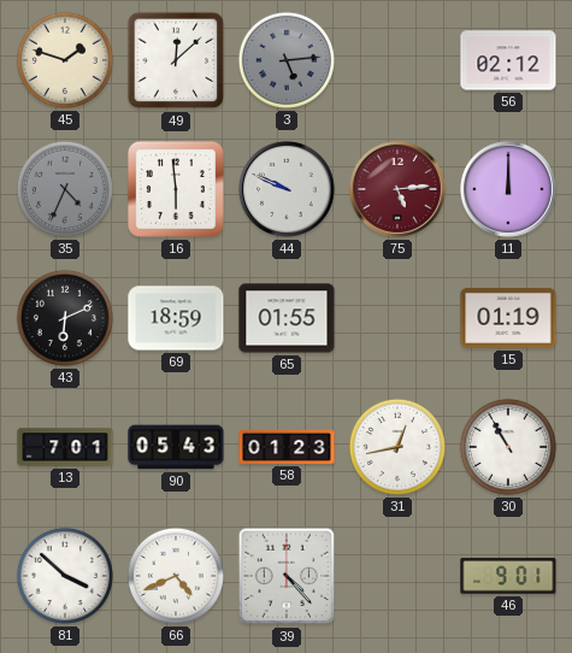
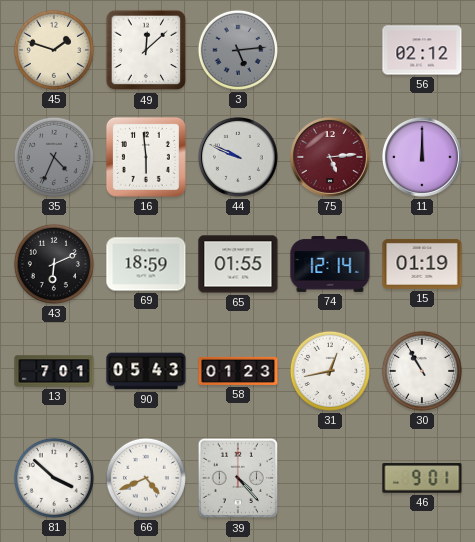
74: none -> 12:14
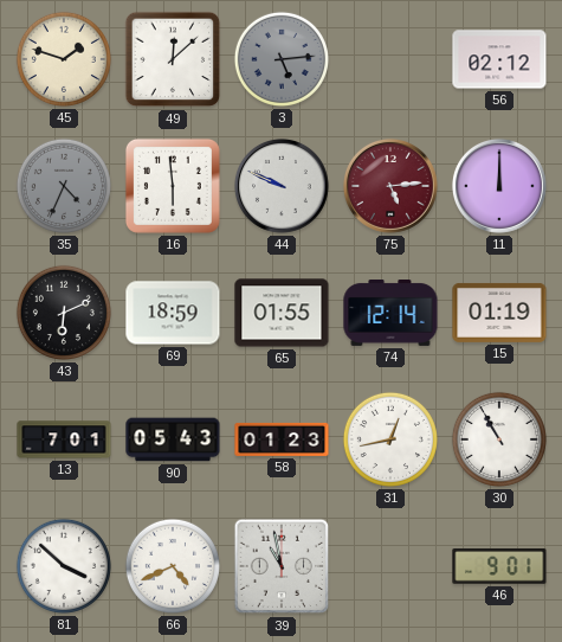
39: 4:23 -> 10:58
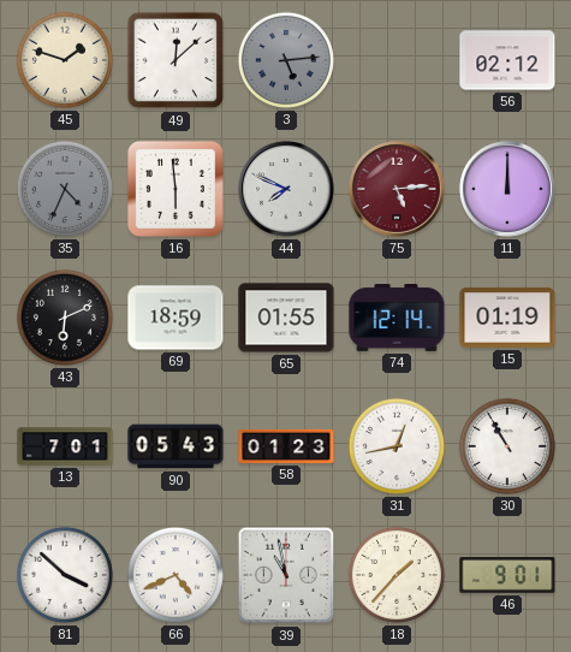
44: 9:49 -> 7:49
18: none -> 1:37
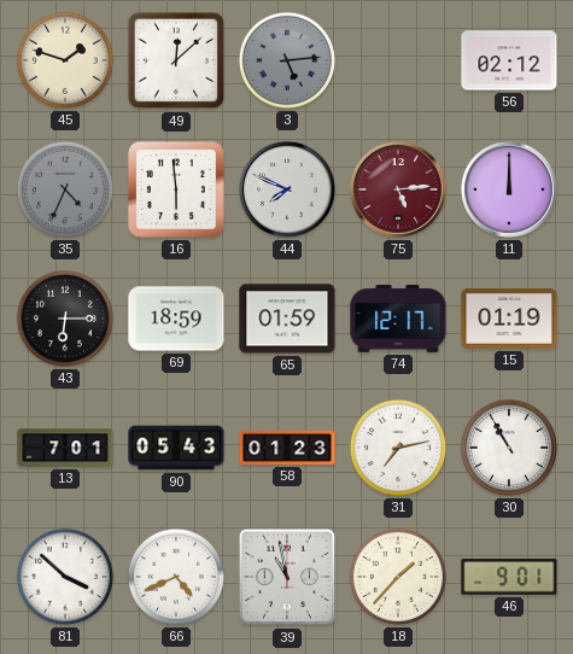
43: 6:11 -> 6:15
65: 01:55 -> 01:59
74: 12:14 -> 12:17
31: 12:43 -> 7:13
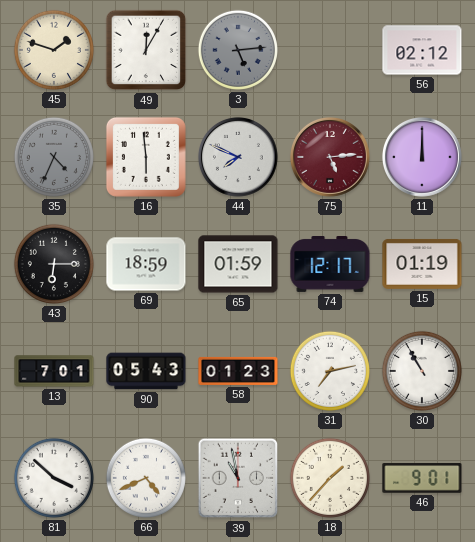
49: 12:08 -> 12:05
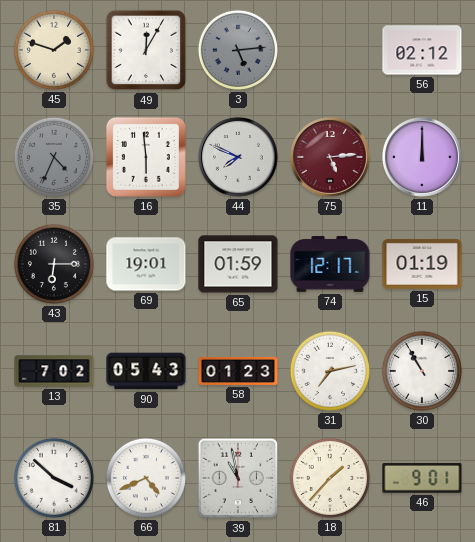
69: 18:59 -> 19:01
13: 7:01 -> 7:02
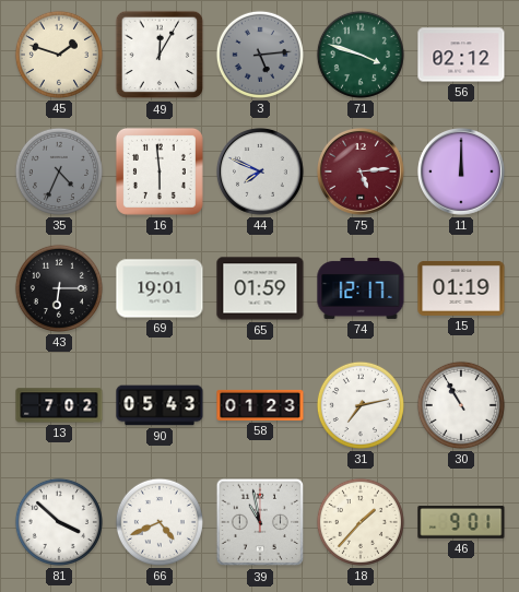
71: none -> 3:48
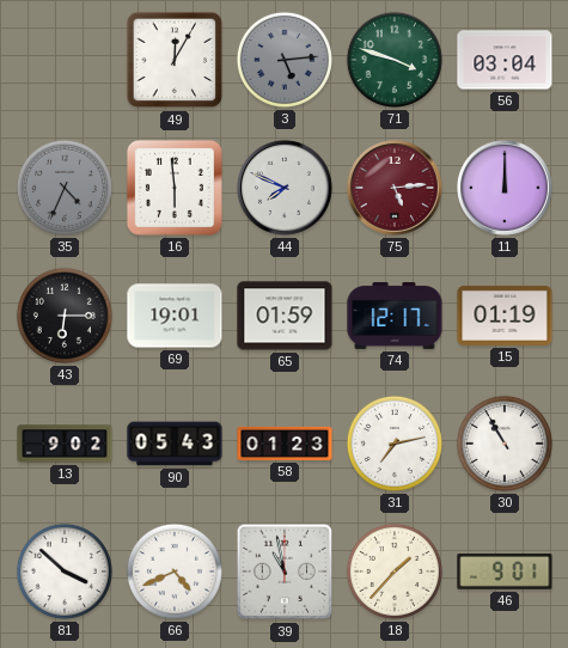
45: 1:48 -> none
56: 02:12 -> 03:04
13: 7:02 -> 9:02
